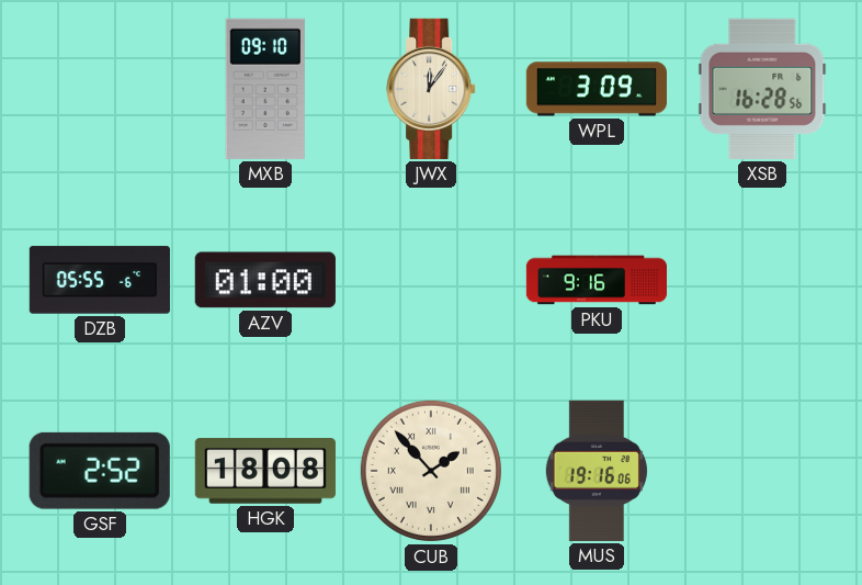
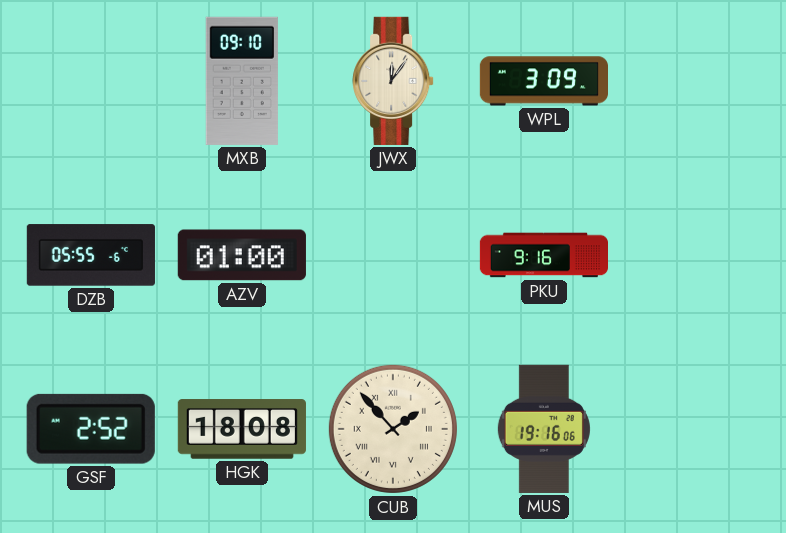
XSB: 16:28 -> none
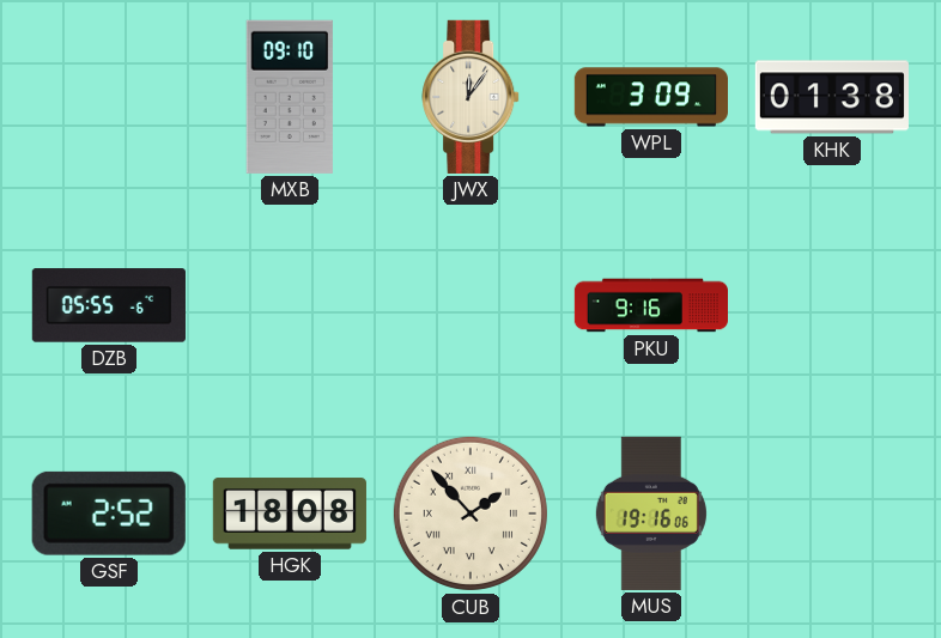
KHK: none -> 01:38
AZV: 01:00 -> none
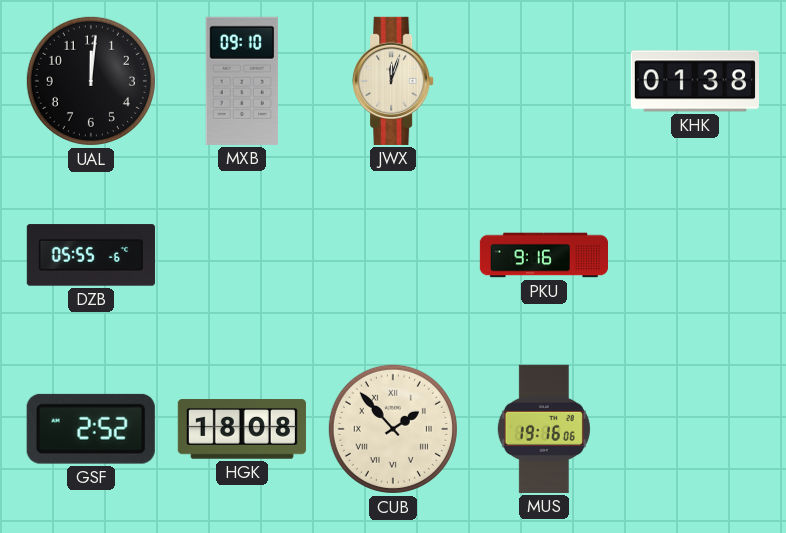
UAL: none -> 12:01
JWX: 12:06 -> 12:03
WPL: 3:09 -> none
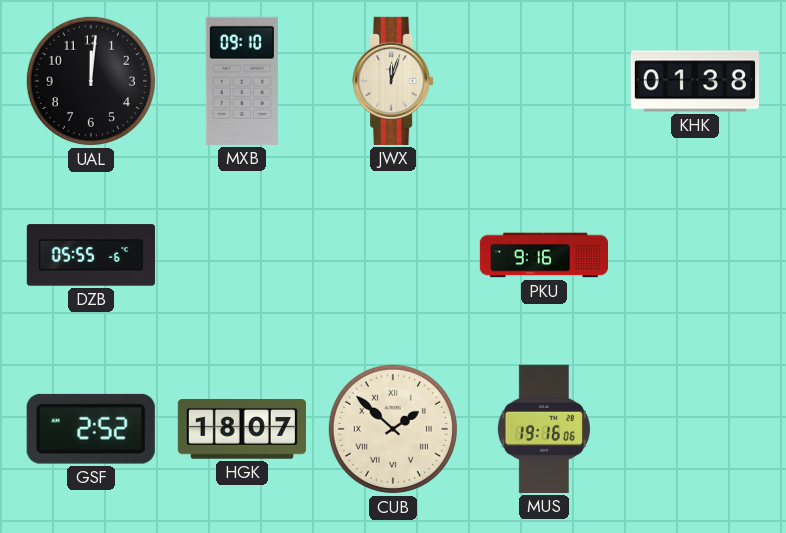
HGK: 18:08 -> 18:07
CUB: 1:53 -> 1:52
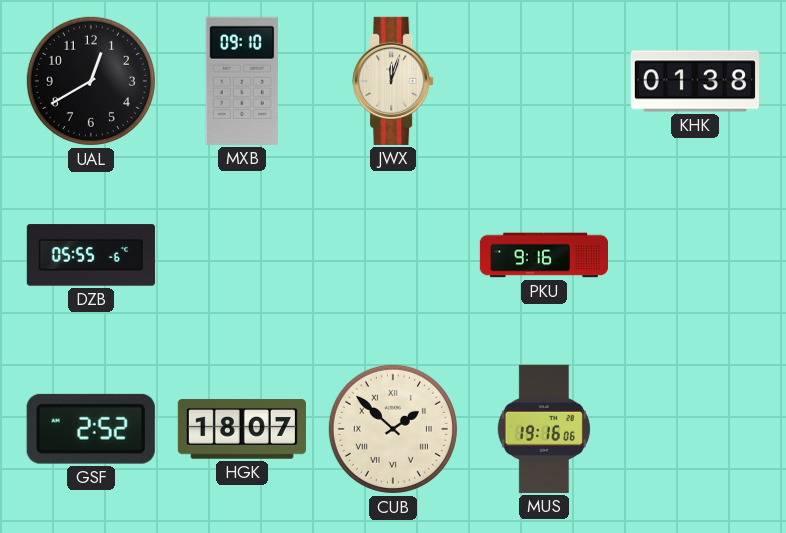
UAL: 12:01 -> 12:40
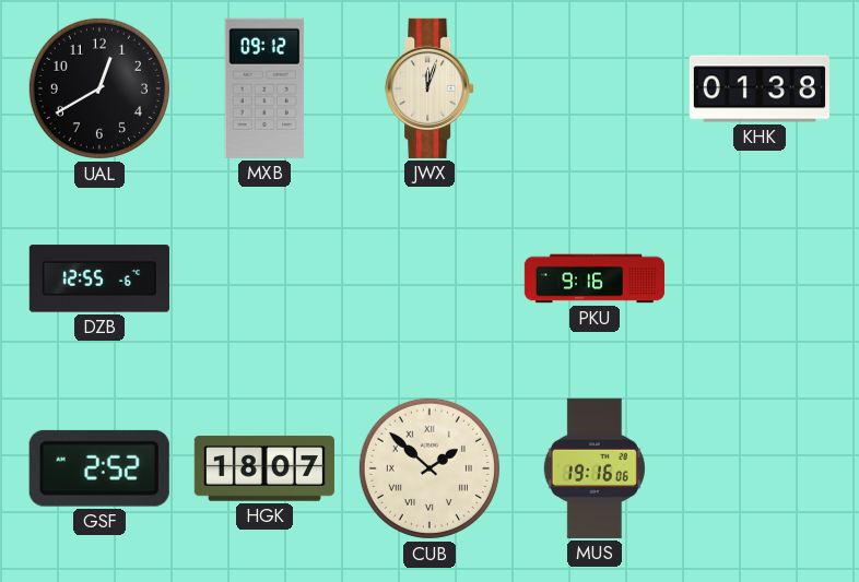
MXB: 09:10 -> 09:12
DZB: 05:55 -> 12:55
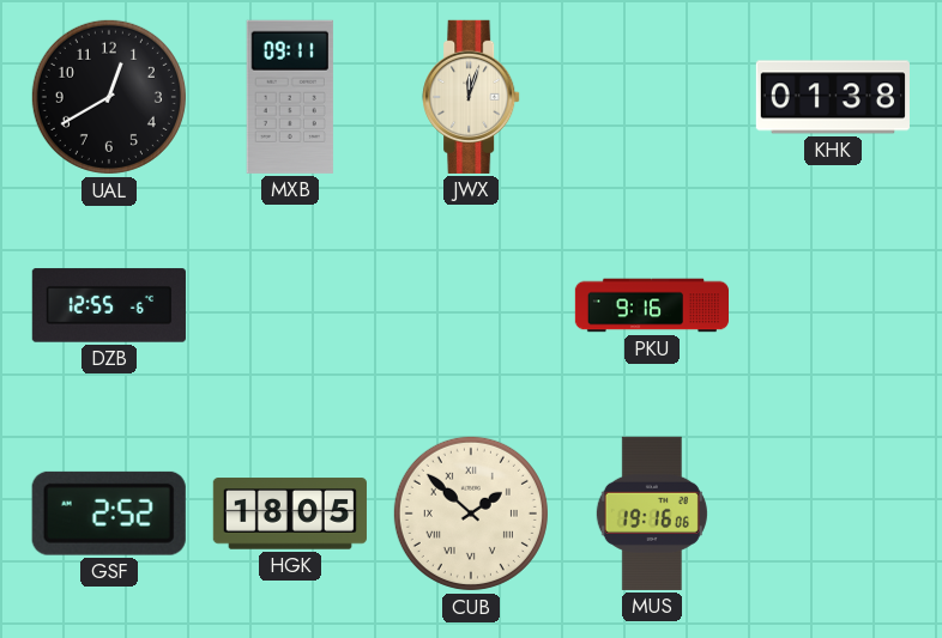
MXB: 09:12 -> 09:11
HGK: 18:07 -> 18:05
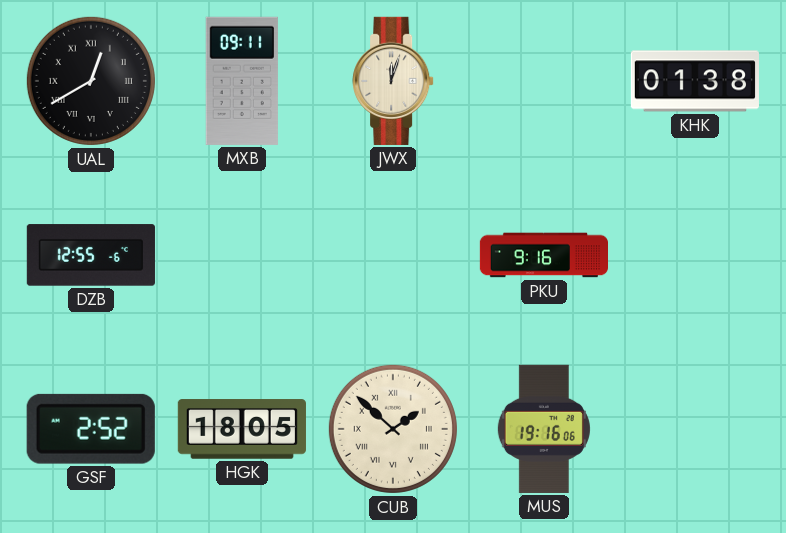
UAL numerals: Arabic -> Roman
